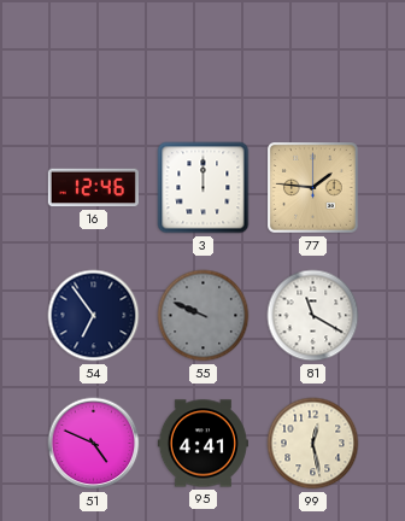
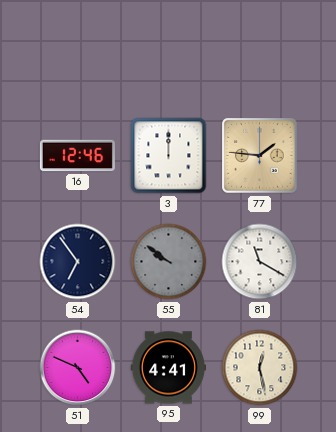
55: 9:49 -> 9:51
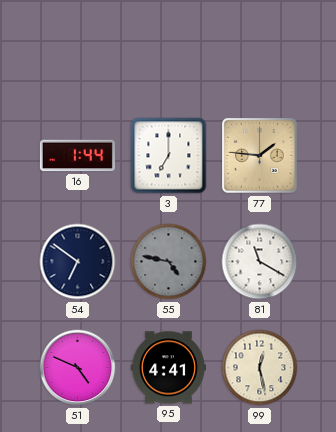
16: 12:46 -> 1:44
3: 12:00 -> 7:00
54: 6:54 -> 6:51
55: 9:51 -> 4:47
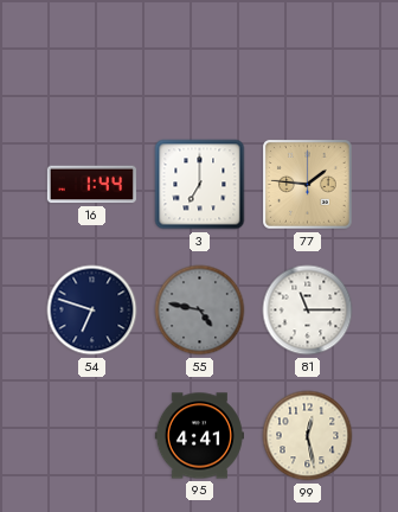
54: 6:51 -> 6:48
81: 11:20 -> 11:15
51: 4:49 -> none
